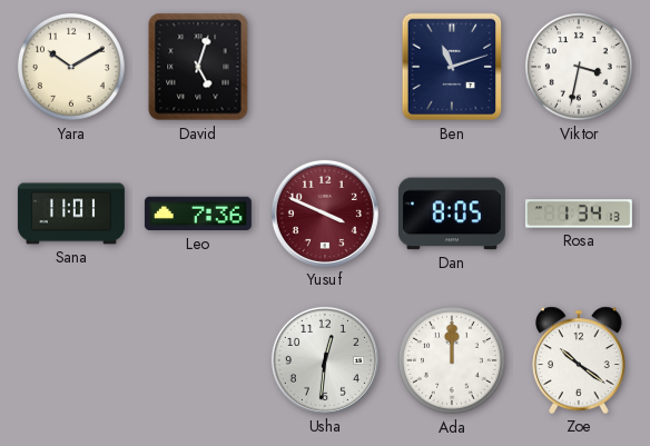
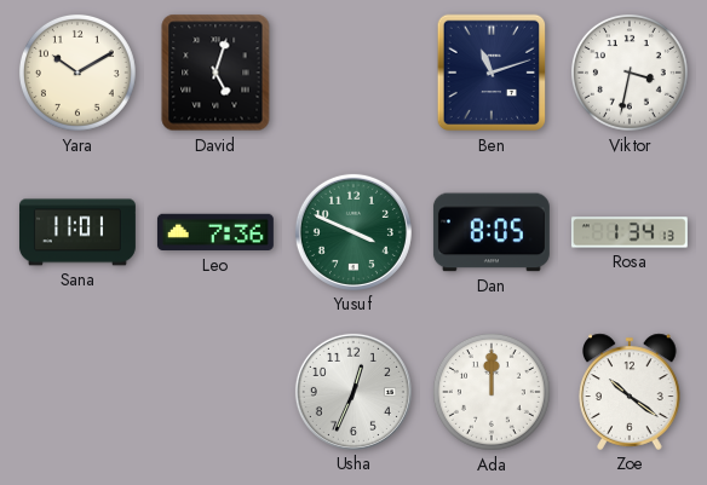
Yusuf dial: burgundy -> green
Usha: 12:31 -> 12:34
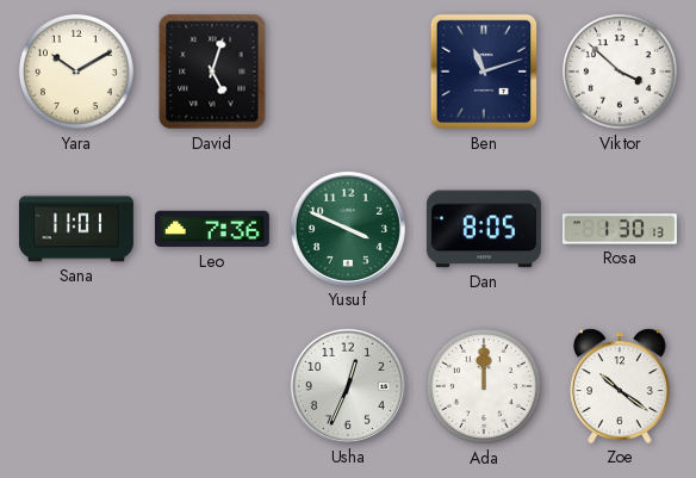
Viktor: 3:32 -> 3:52
Rosa: 1:34 -> 1:30
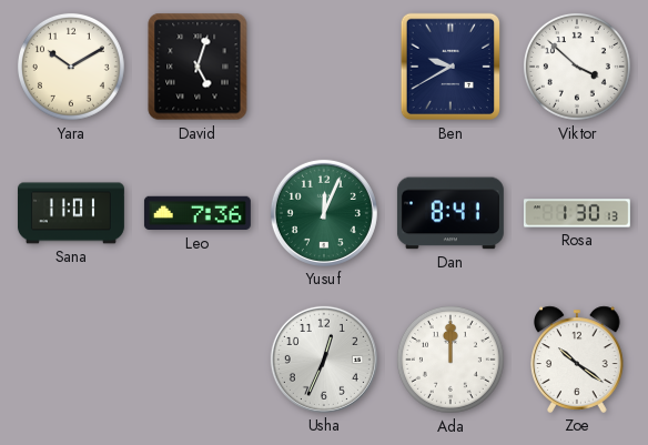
Ben: 11:12 -> 9:40
Yusuf: 3:49 -> 12:04
Dan: 8:05 -> 8:41
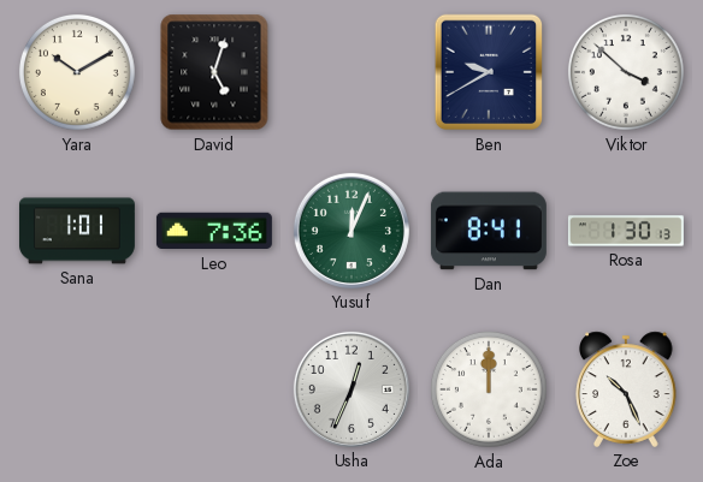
Sana: 11:01 -> 1:01
Zoe: 10:21 -> 10:26
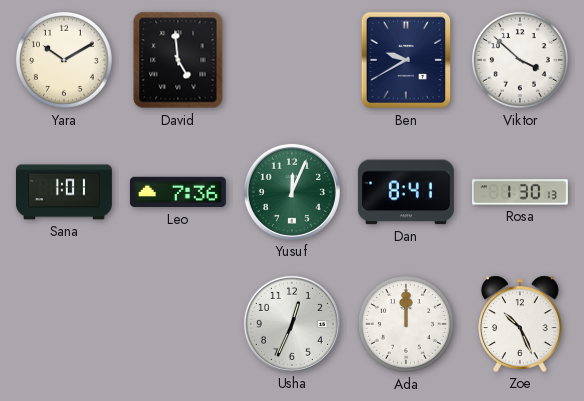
David: 5:03 -> 4:59
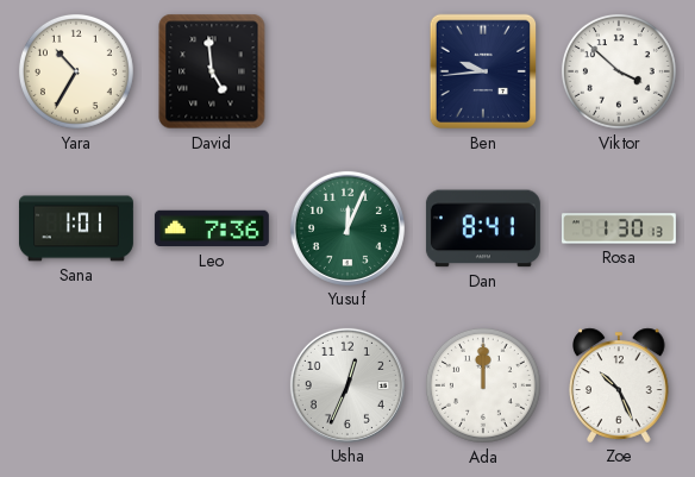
Yara: 10:10 -> 10:35
Ben: 9:40 -> 9:44
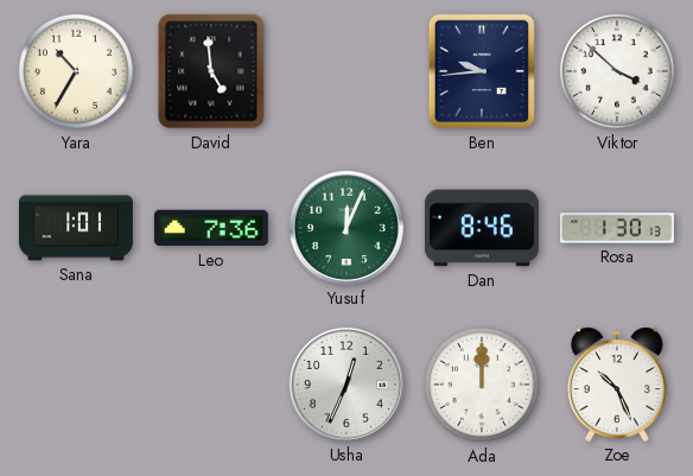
Dan: 8:41 -> 8:46
